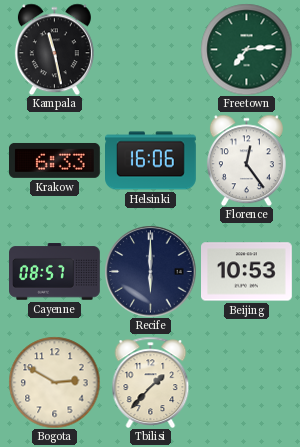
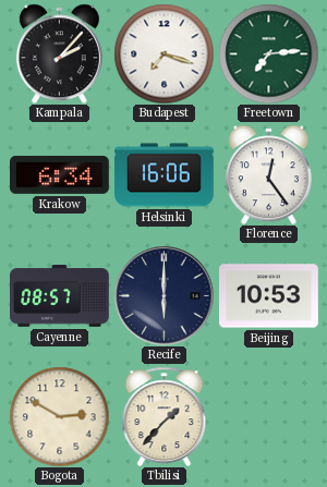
Kampala: 11:28 -> 2:07
Budapest: none -> 7:18
Krakow: 6:33 -> 6:34
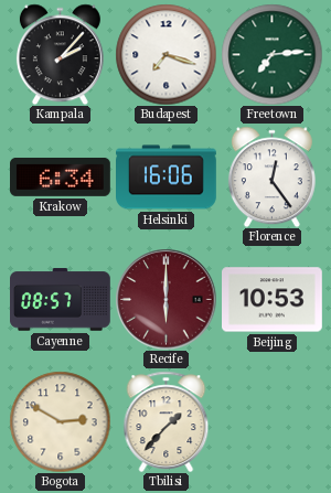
Recife dial: navy -> burgundy
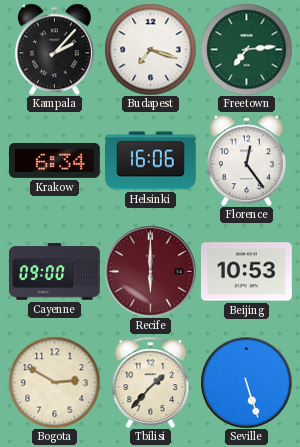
Cayenne: 08:57 -> 09:00
Seville: none -> 5:27
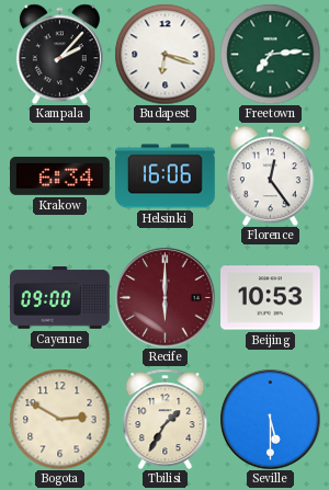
Budapest: 7:18 -> 6:18
Tbilisi: 1:37 -> 1:35
Seville: 5:27 -> 5:30
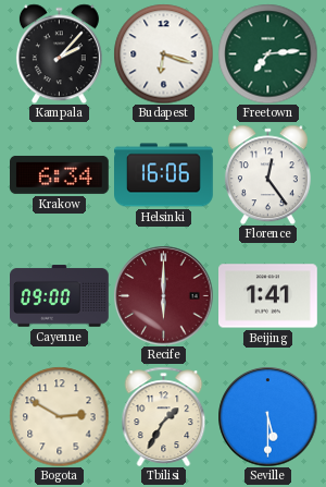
Beijing: 10:53 -> 1:41
